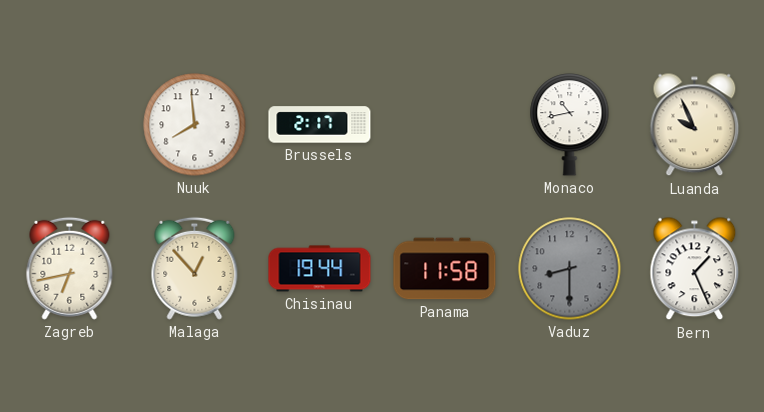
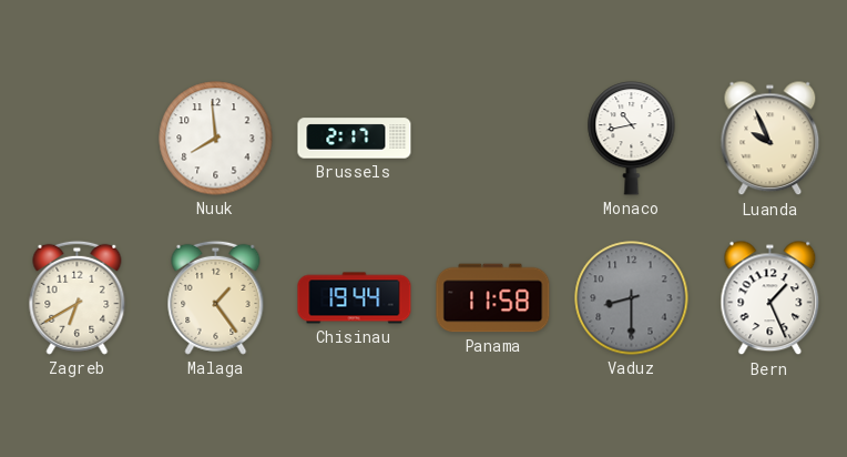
Zagreb: 6:43 -> 6:40
Malaga: 12:53 -> 1:24
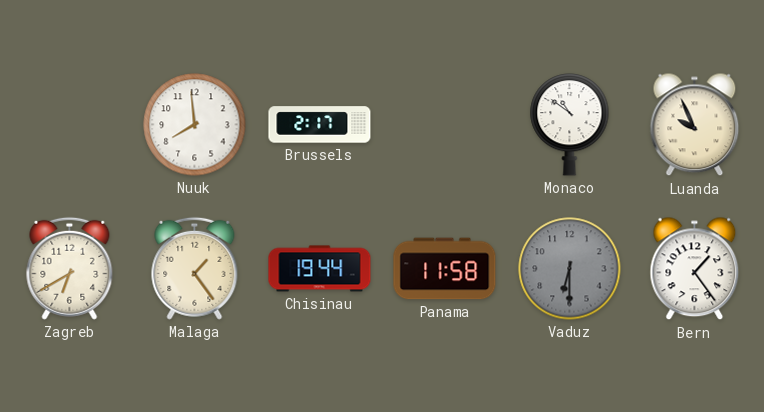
Monaco: 10:43 -> 10:51
Vaduz: 8:30 -> 6:30
Bern: 1:26 -> 1:24
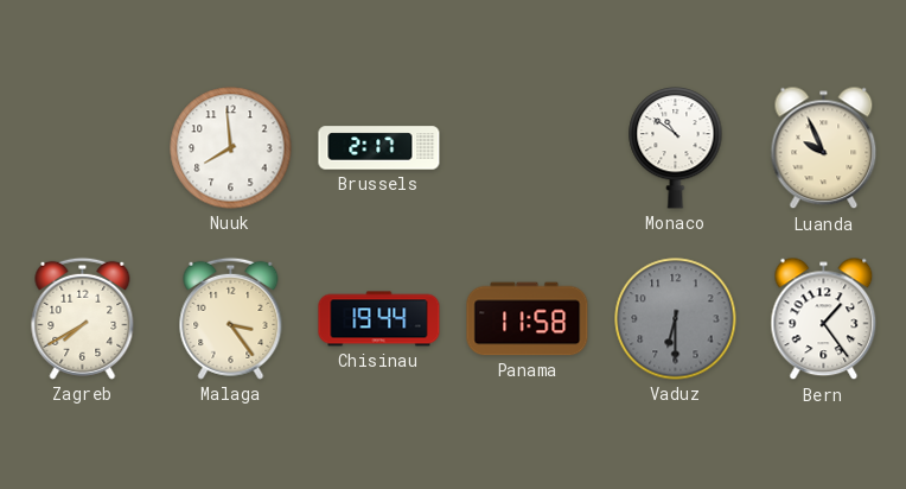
Zagreb: 6:40 -> 7:40
Malaga: 1:24 -> 3:24
